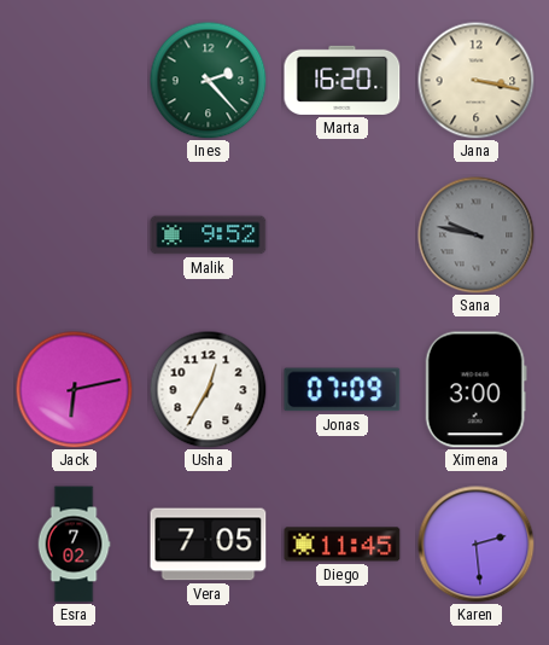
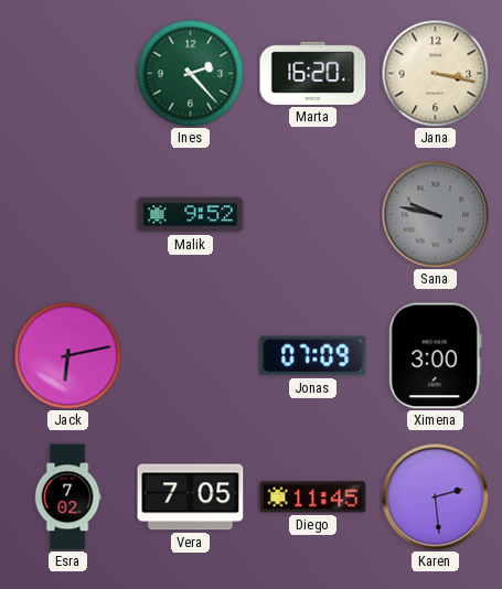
Usha: 12:35 -> none
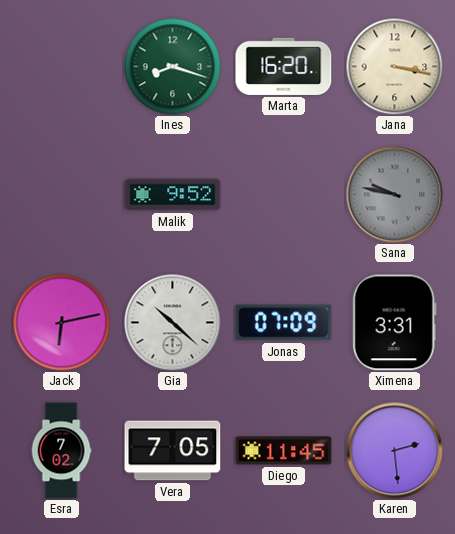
Ines: 2:23 -> 8:18
Gia: none -> 10:22
Ximena: 3:00 -> 3:31
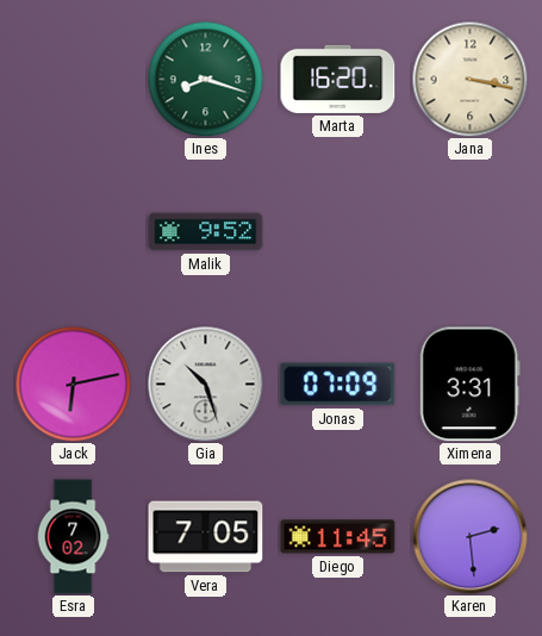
Sana: 9:47 -> none
Gia: 10:22 -> 10:27
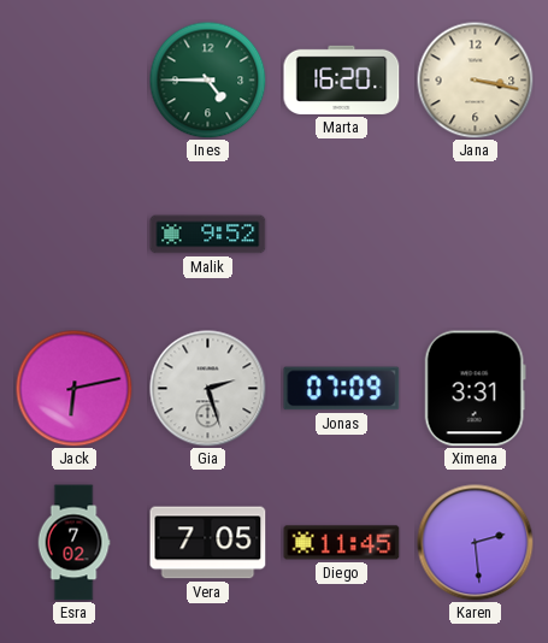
Ines: 8:18 -> 4:45
Gia: 10:27 -> 2:27
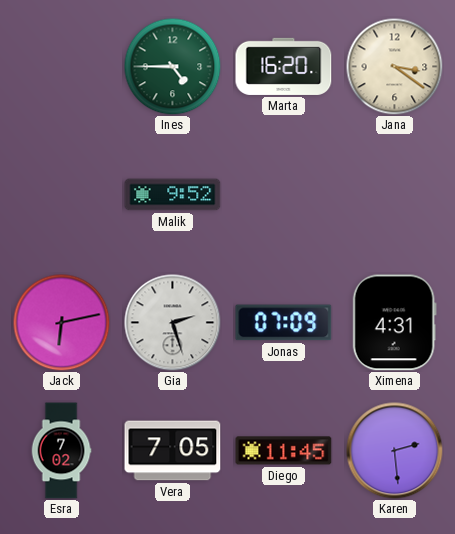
Jana: 3:17 -> 3:21
Ximena: 3:31 -> 4:31
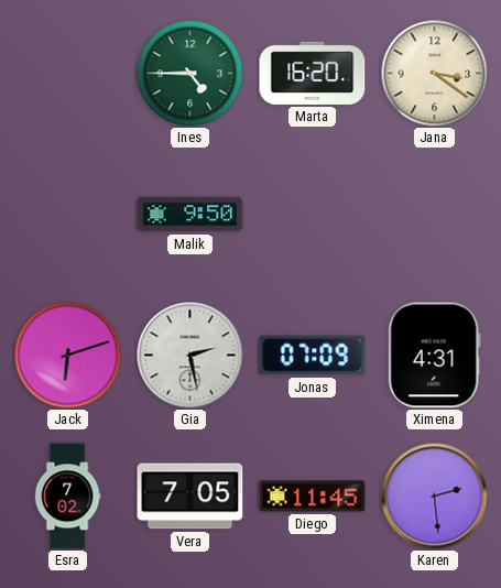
Malik: 9:52 -> 9:50
Jack: 6:13 -> 6:12
Gia: 2:27 -> 2:28
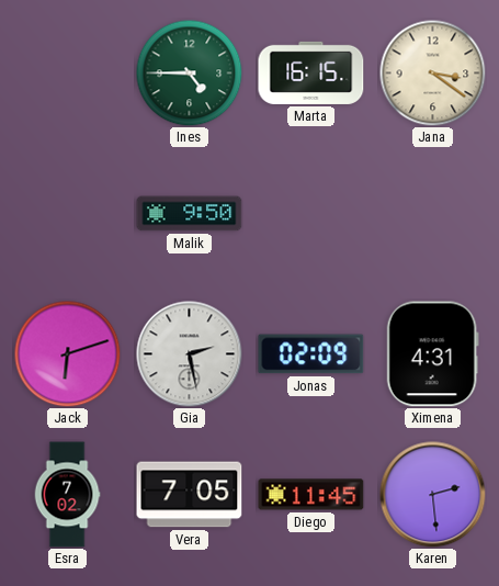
Marta: 16:20 -> 16:15
Jonas: 07:09 -> 02:09
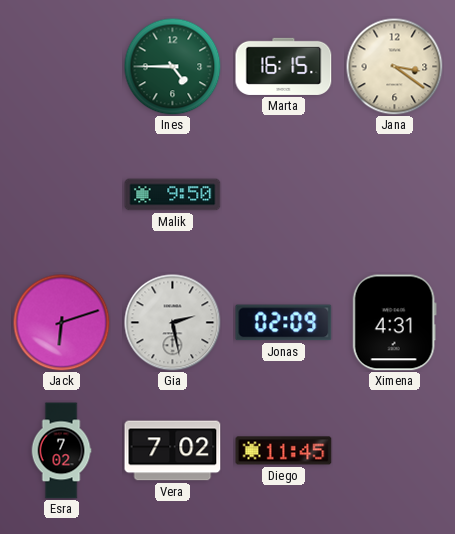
Vera: 7:05 -> 7:02
Karen: 2:29 -> none
